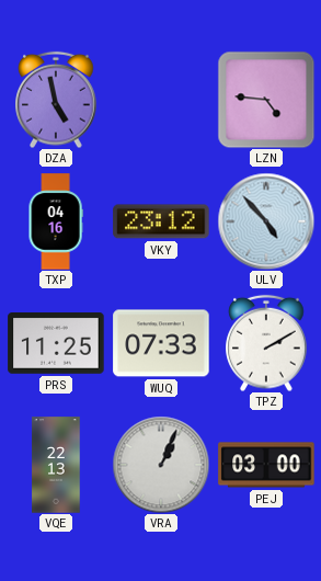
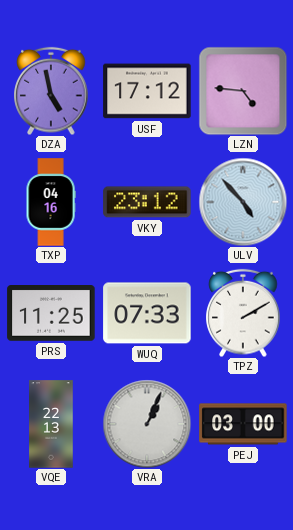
USF: none -> 17:12
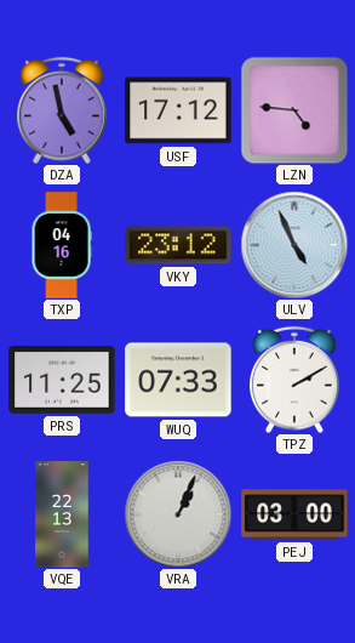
ULV: 4:53 -> 4:56
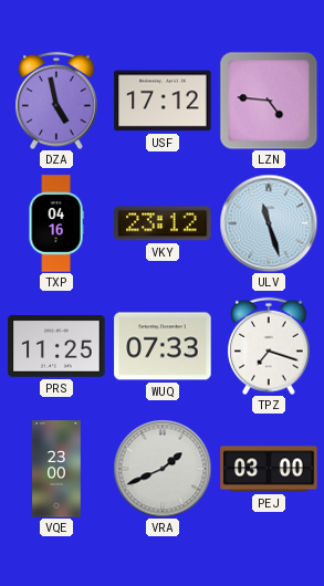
ULV: 4:56 -> 11:27
TPZ: 2:10 -> 7:18
VQE: 22:13 -> 23:00
VRA: 1:04 -> 1:41
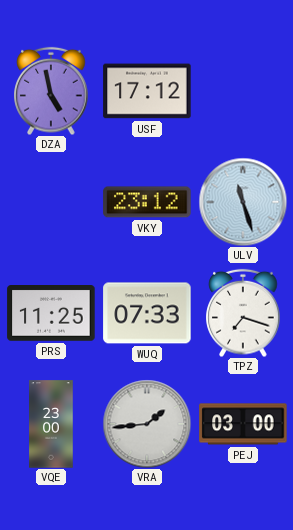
LZN: 4:46 -> none
TXP: 04:16 -> none
VRA: 1:41 -> 1:44
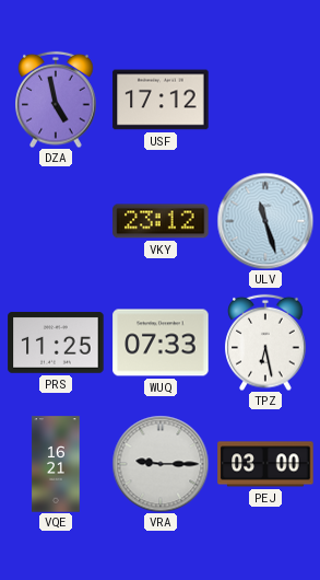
TPZ: 7:18 -> 6:28
VQE: 23:00 -> 16:21
VRA: 1:44 -> 9:15
